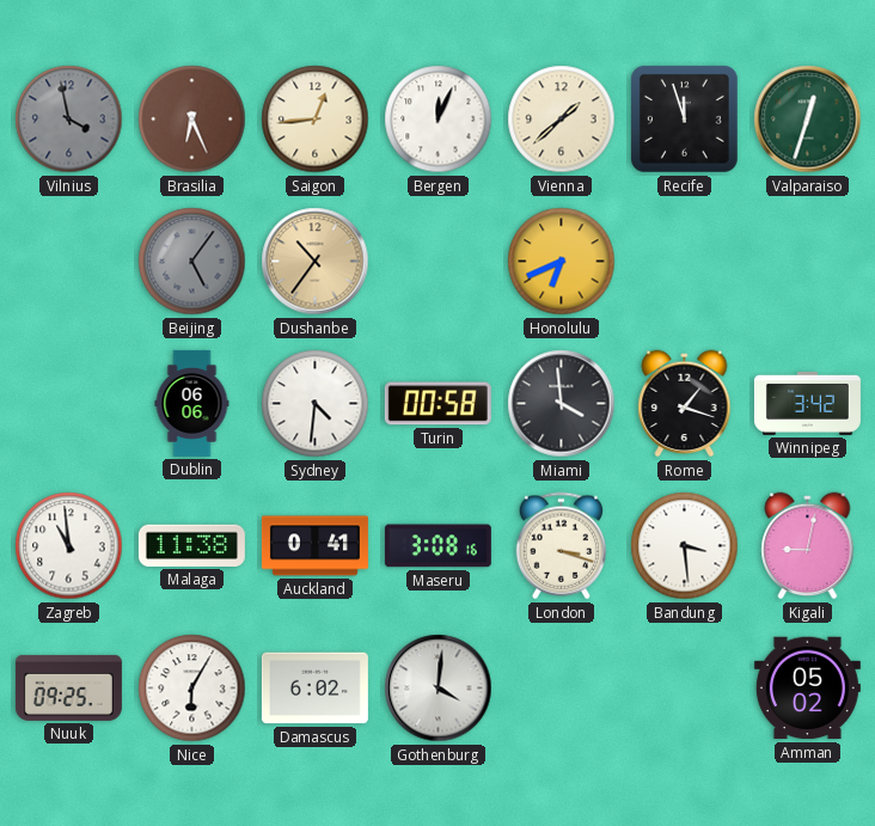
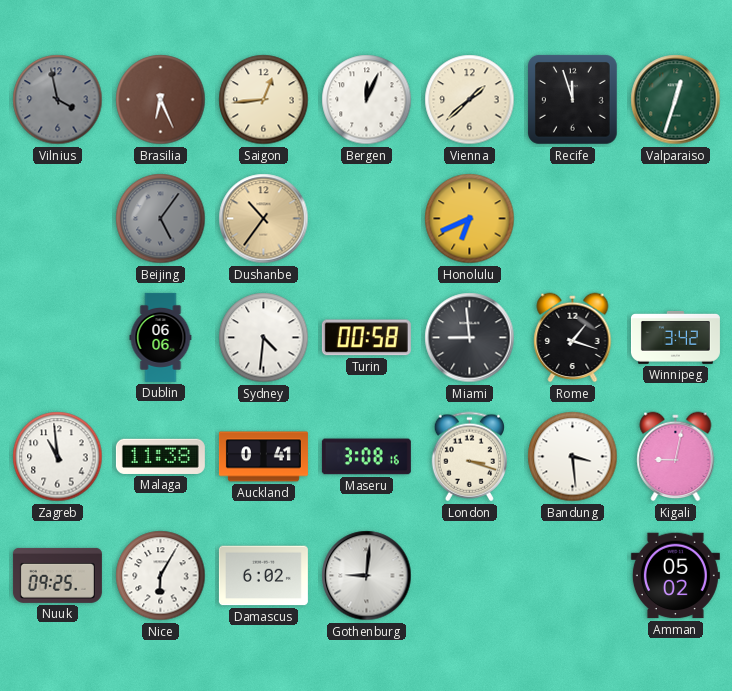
Miami: 3:59 -> 8:59
Gothenburg: 4:01 -> 9:01
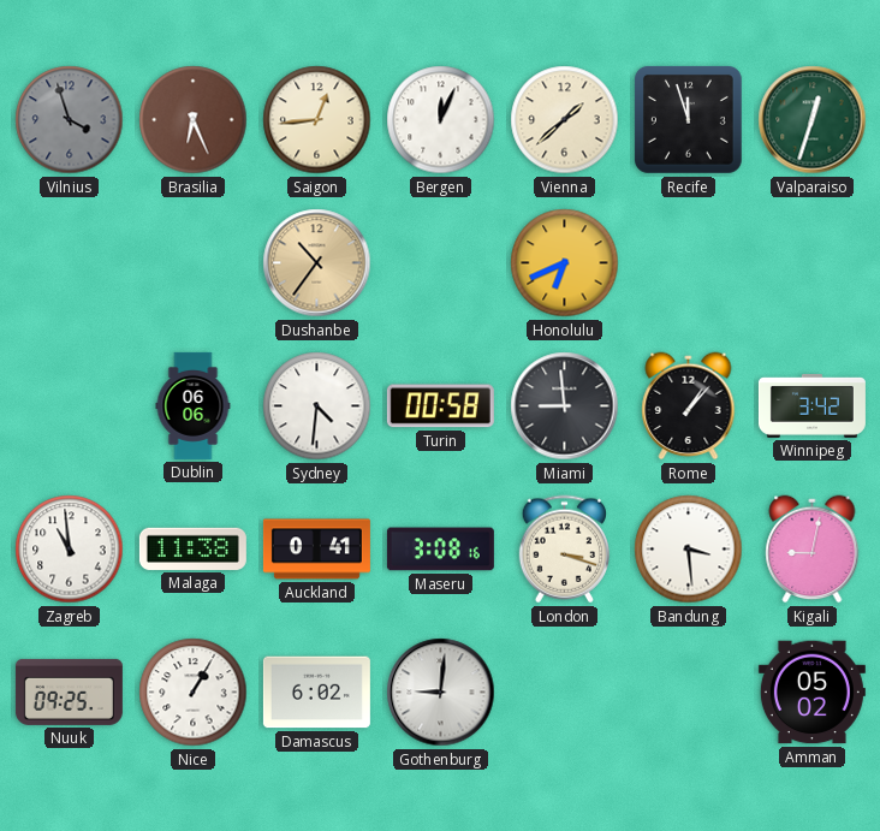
Vilnius: 3:58 -> 3:57
Beijing: 5:06 -> none
Rome: 1:18 -> 1:07
Nice: 6:05 -> 1:05
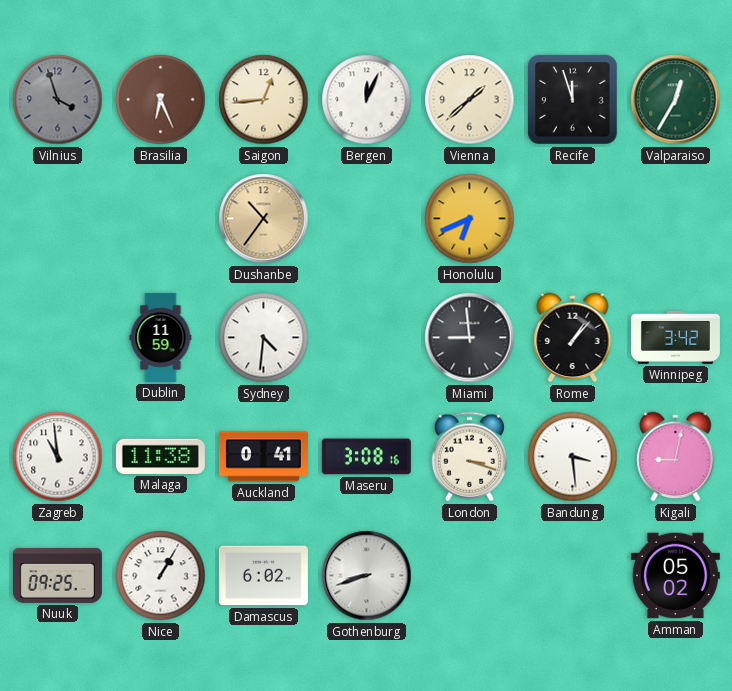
Valparaiso: 12:33 -> 12:35
Dublin: 06:06 -> 11:59
Turin: 00:58 -> none
Gothenburg: 9:01 -> 8:42
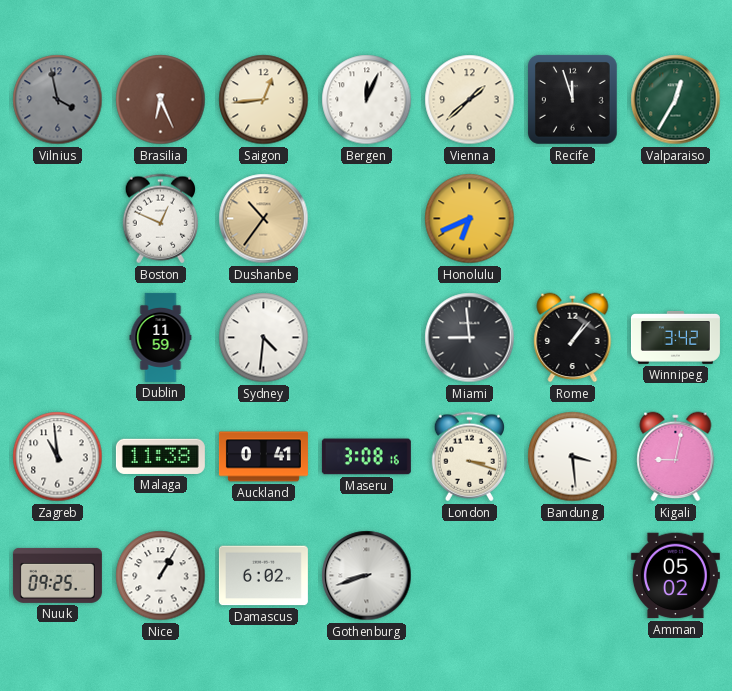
Vilnius: 3:57 -> 3:58
Boston: none -> 12:49
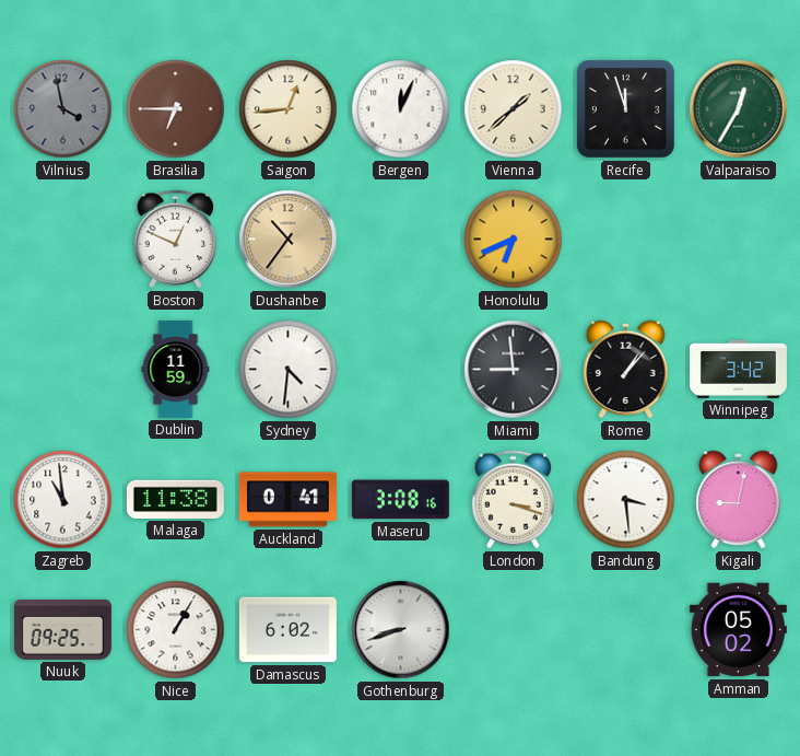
Brasilia: 6:26 -> 6:45
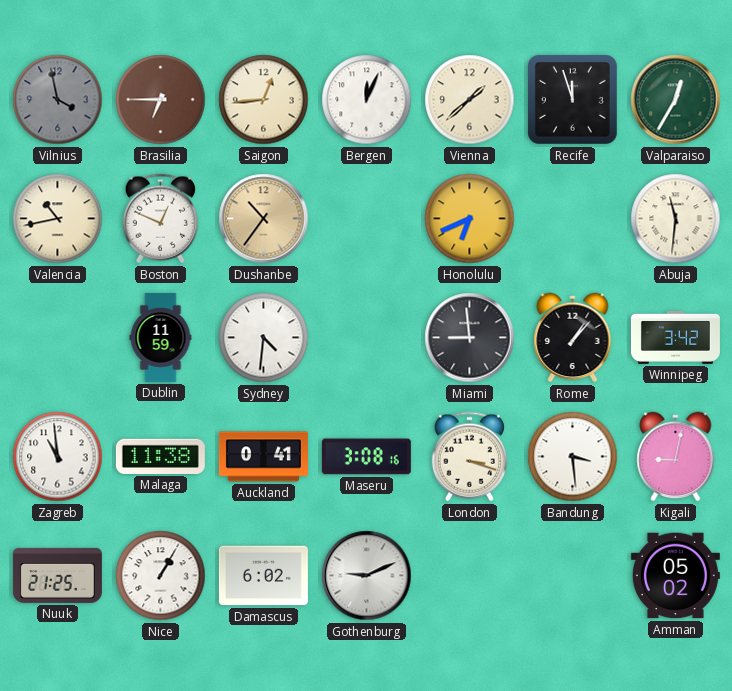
Valencia: none -> 10:43
Abuja: none -> 11:31
Nuuk: 09:25 -> 21:25
Gothenburg: 8:42 -> 9:11
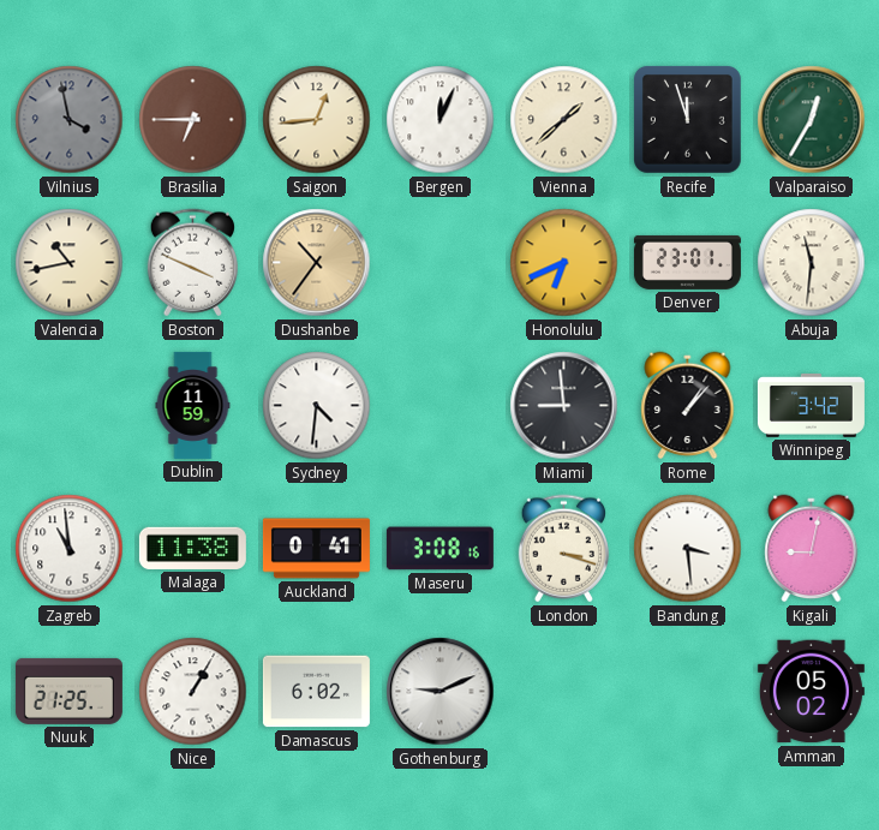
Boston: 12:49 -> 3:49
Denver: none -> 23:01
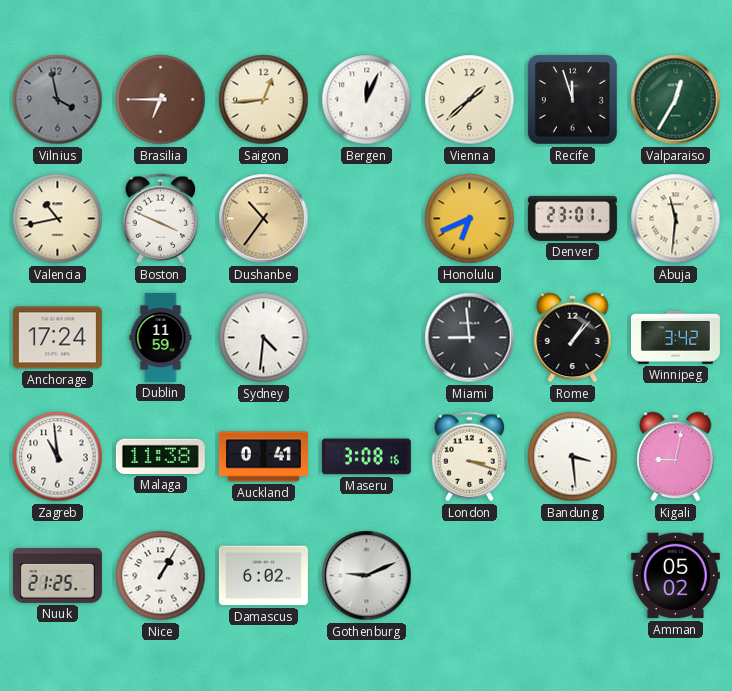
Anchorage: none -> 17:24
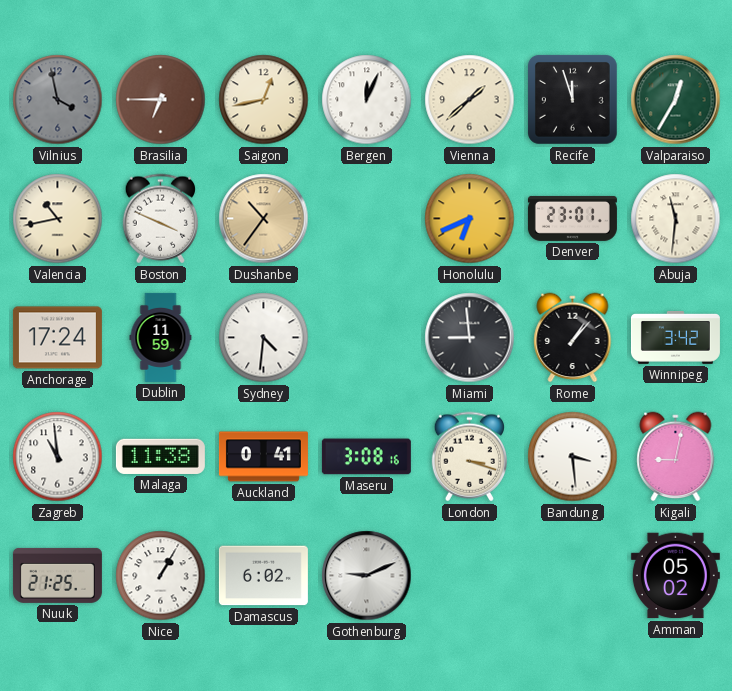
Saigon: 12:44 -> 12:43
